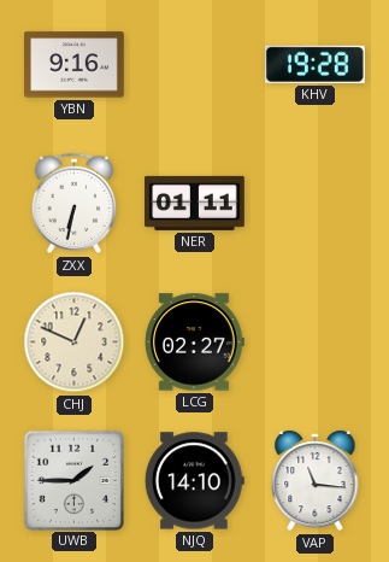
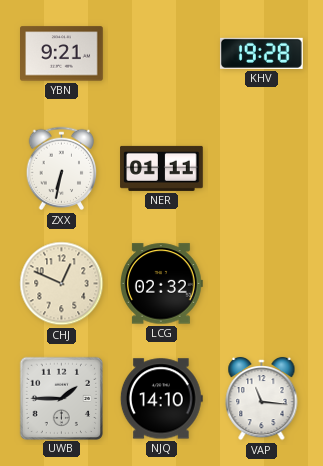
YBN: 9:16 -> 9:21
LCG: 02:27 -> 02:32
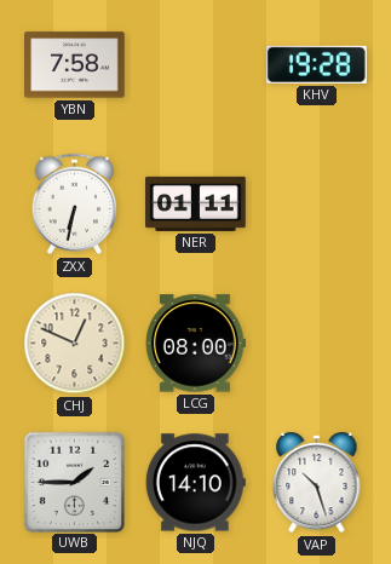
YBN: 9:21 -> 7:58
LCG: 02:32 -> 08:00
VAP: 11:16 -> 10:27
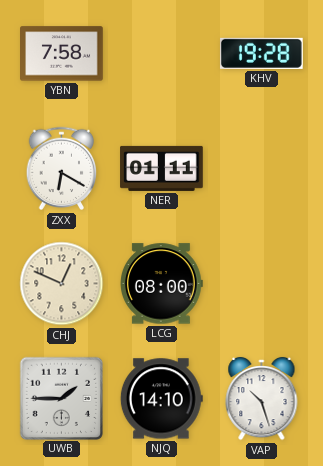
ZXX: 6:32 -> 6:20
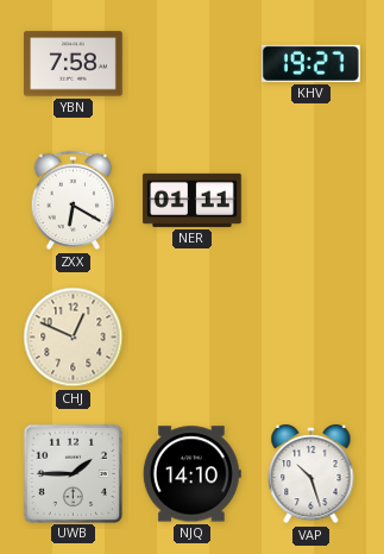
KHV: 19:28 -> 19:27
LCG: 08:00 -> none
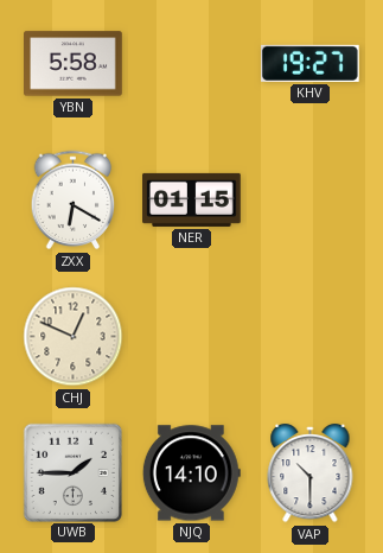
YBN: 7:58 -> 5:58
NER: 01:11 -> 01:15
VAP: 10:27 -> 10:30
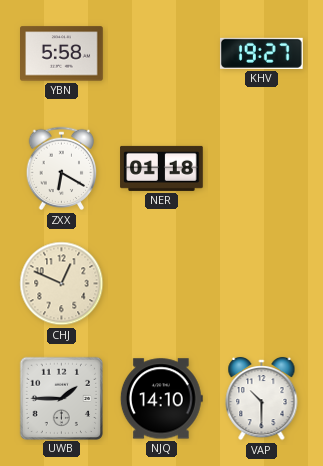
NER: 01:15 -> 01:18
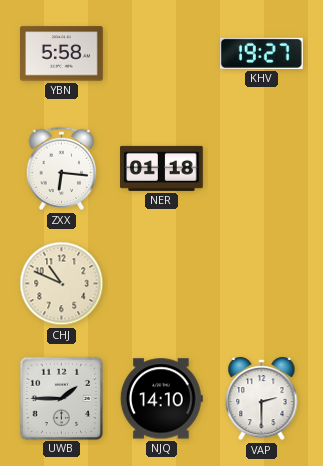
ZXX: 6:20 -> 6:16
CHJ: 12:49 -> 10:49
VAP: 10:30 -> 2:30
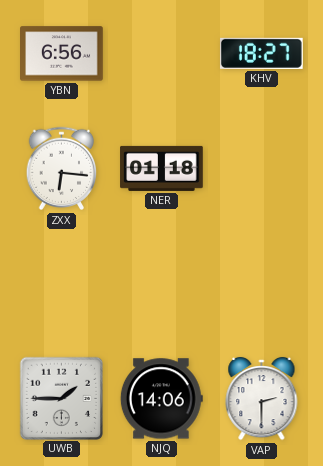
YBN: 5:58 -> 6:56
KHV: 19:27 -> 18:27
CHJ: 10:49 -> none
NJQ: 14:10 -> 14:06
